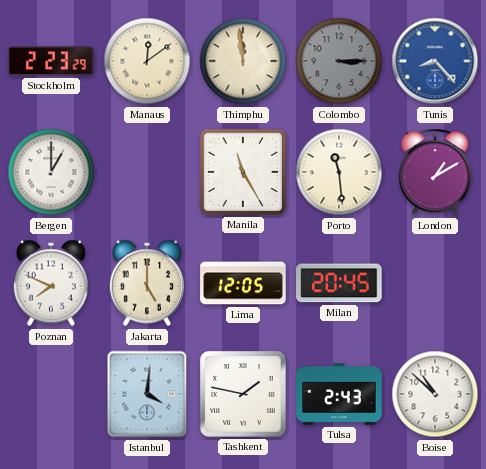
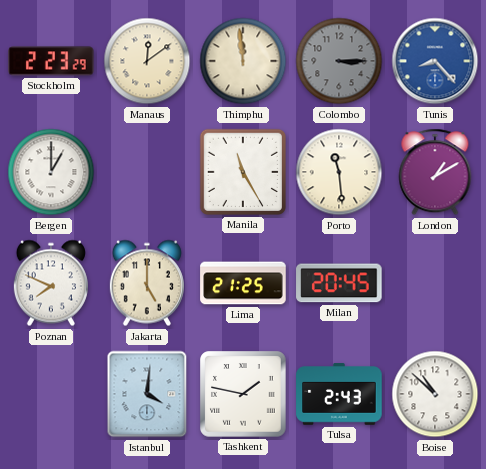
Lima: 12:05 -> 21:25
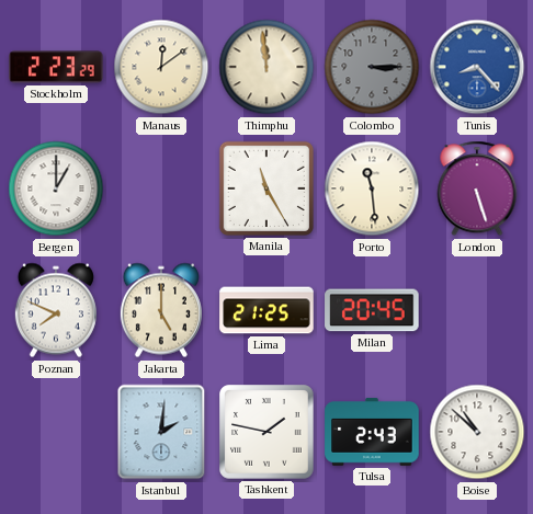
London: 1:10 -> 5:27
Istanbul: 4:01 -> 2:01
